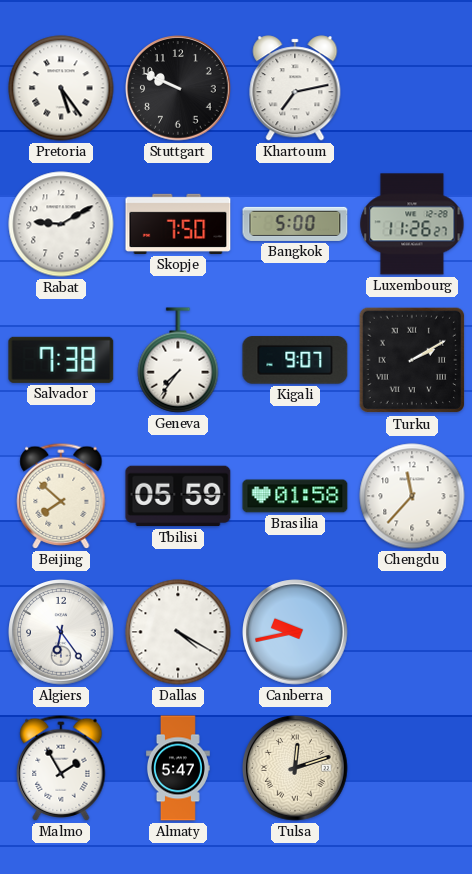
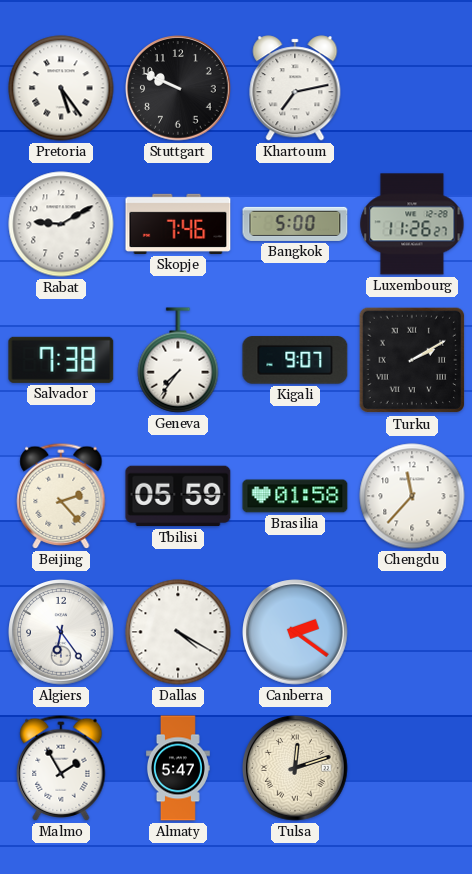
Skopje: 7:50 -> 7:46
Beijing: 7:52 -> 2:23
Canberra: 9:43 -> 2:21
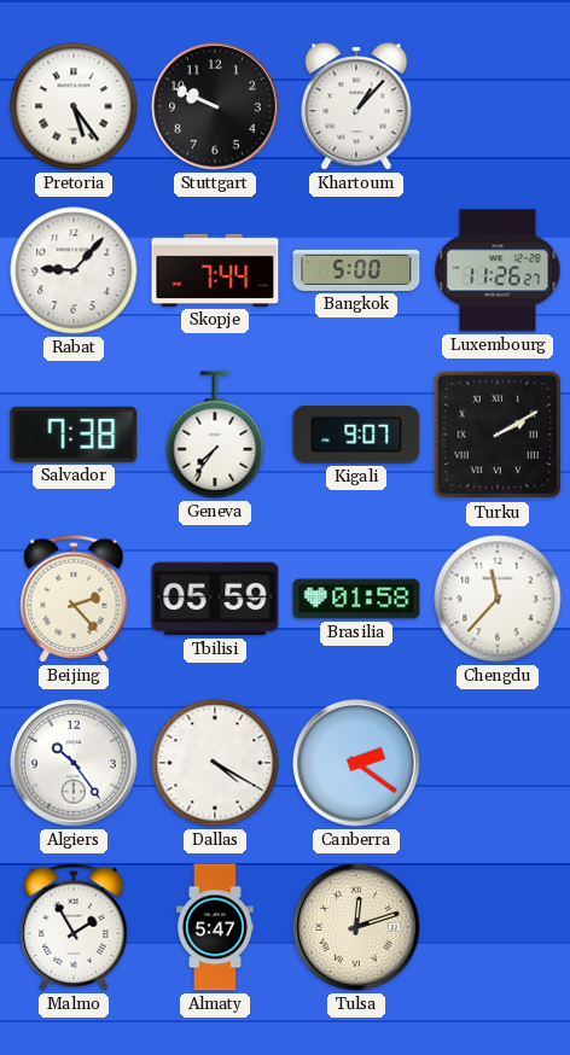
Khartoum: 7:13 -> 1:07
Rabat: 9:10 -> 9:07
Skopje: 7:46 -> 7:44
Algiers: 6:24 -> 10:24
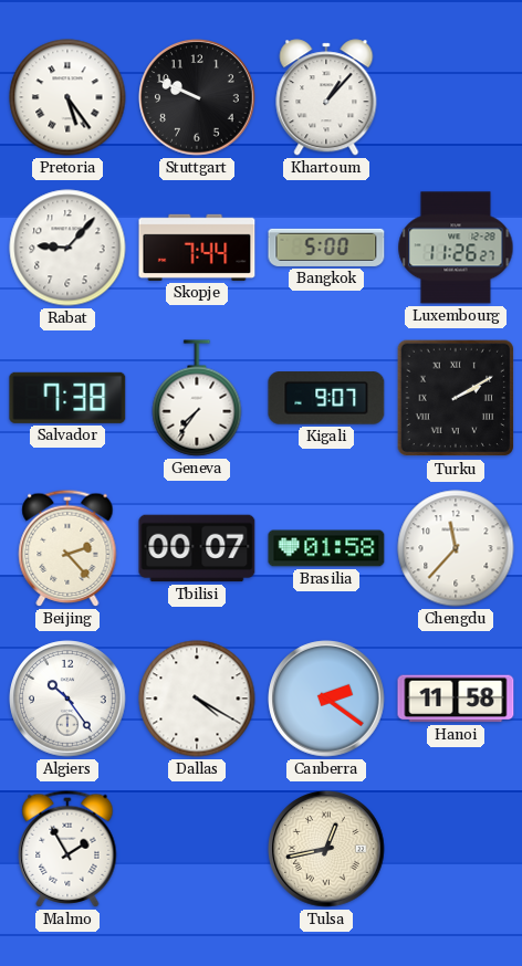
Tbilisi: 05:59 -> 00:07
Hanoi: none -> 11:58
Almaty: 5:47 -> none
Tulsa: 12:12 -> 12:43
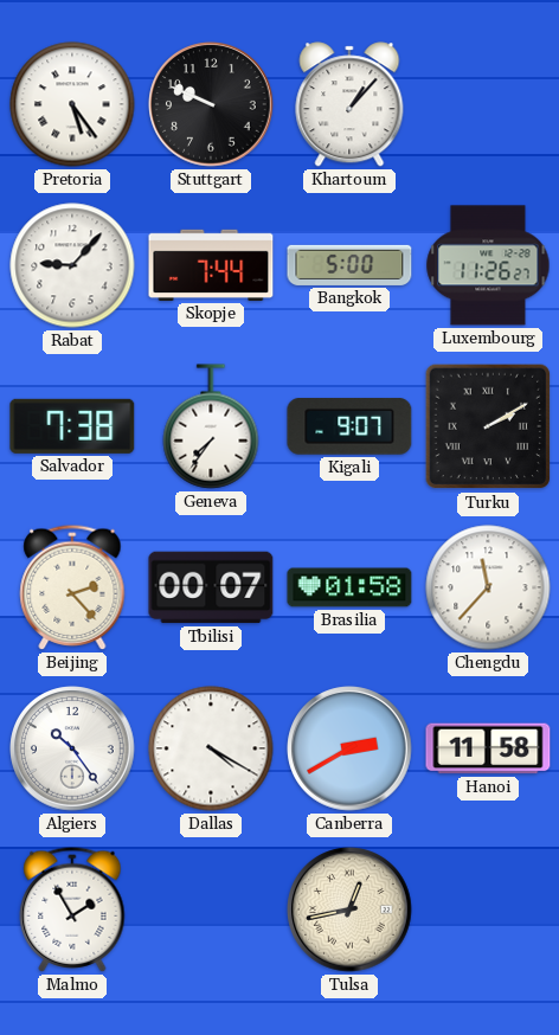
Canberra: 2:21 -> 2:40
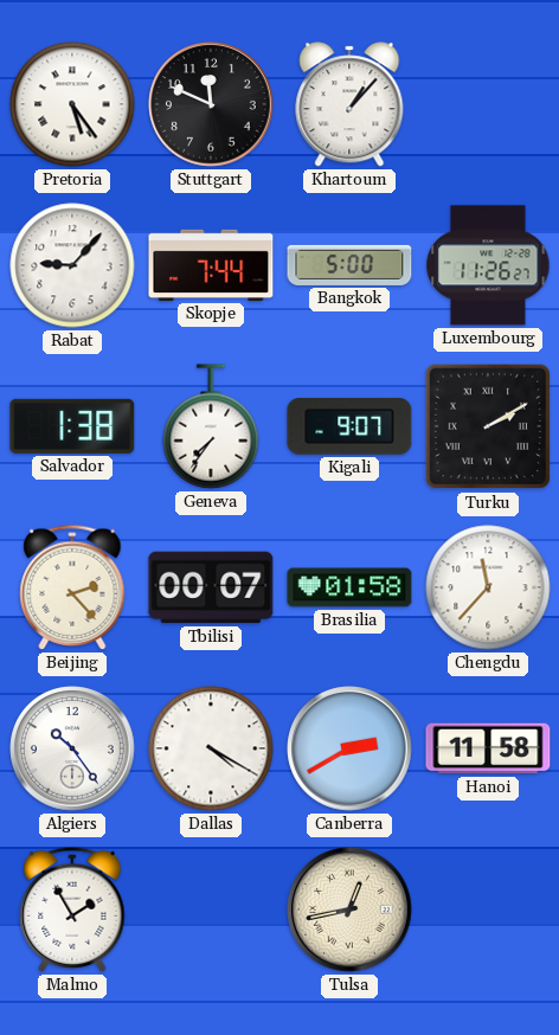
Stuttgart: 9:49 -> 11:49
Salvador: 7:38 -> 1:38
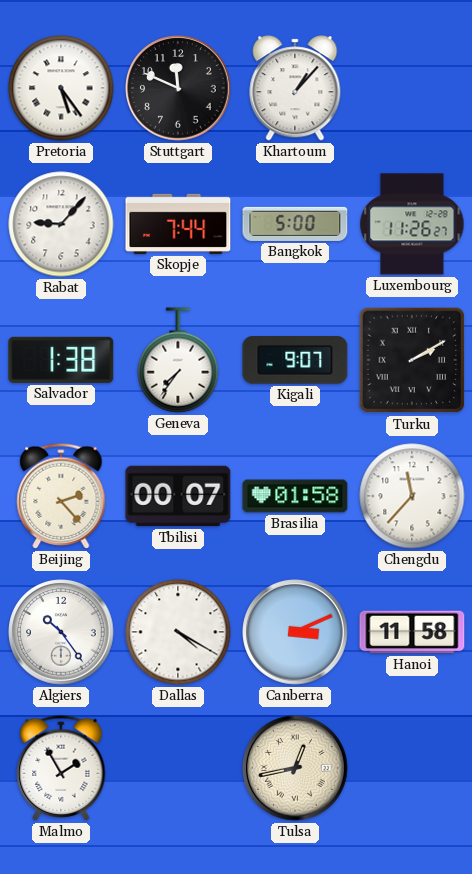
Canberra: 2:40 -> 3:11
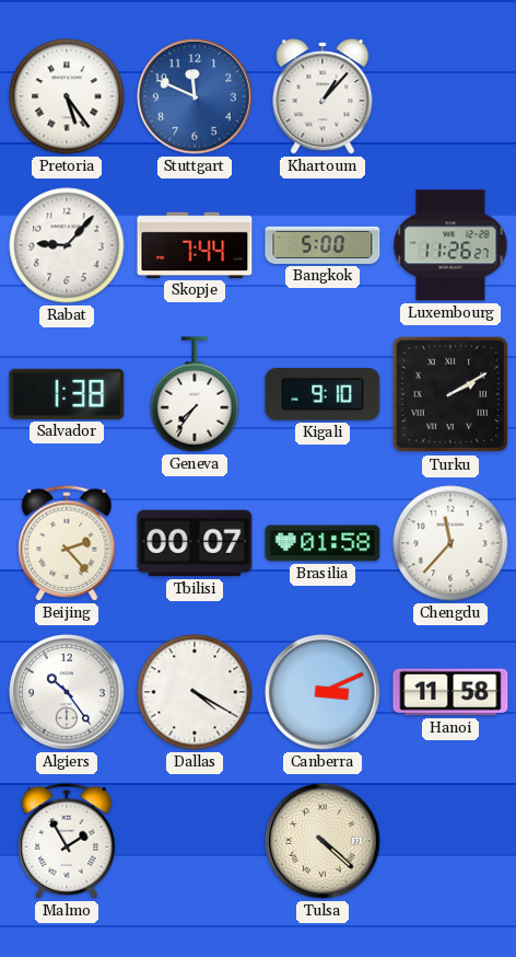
Stuttgart dial: black -> blue
Kigali: 9:07 -> 9:10
Tulsa: 12:43 -> 4:22
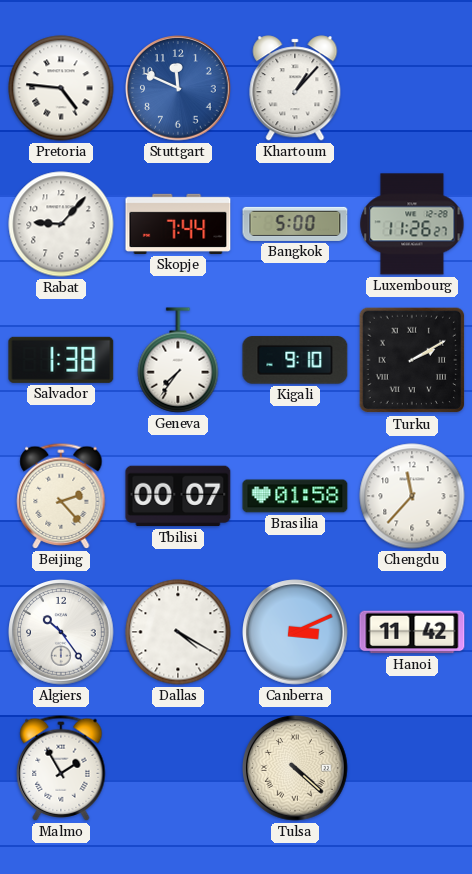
Pretoria: 5:24 -> 4:46
Hanoi: 11:58 -> 11:42
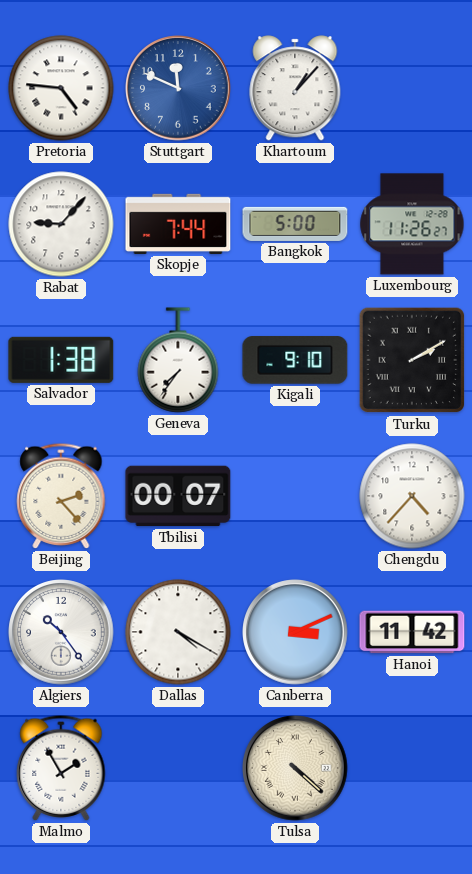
Brasilia: 01:58 -> none
Chengdu: 11:37 -> 4:37
